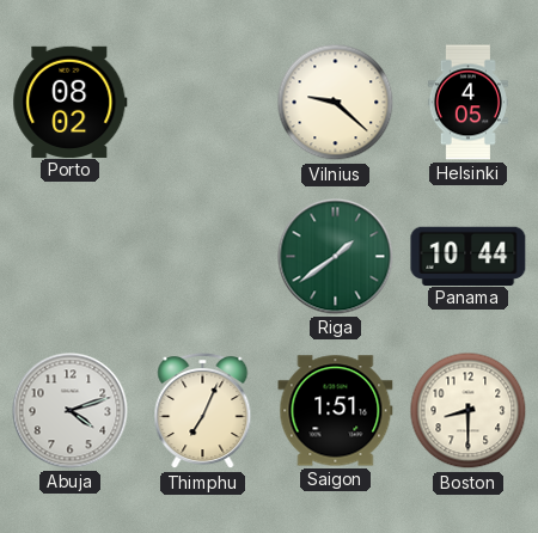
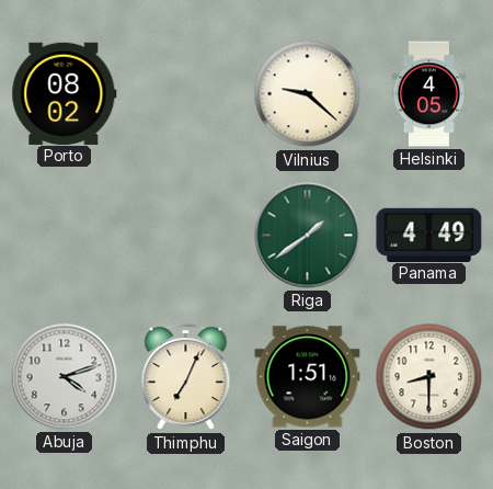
Panama: 10:44 -> 4:49
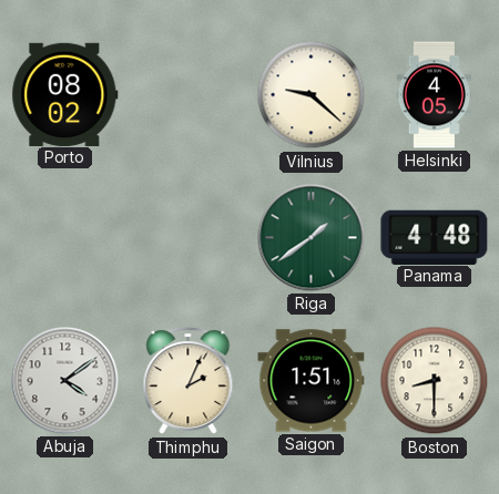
Panama: 4:49 -> 4:48
Abuja: 4:12 -> 4:09
Thimphu: 7:04 -> 2:04
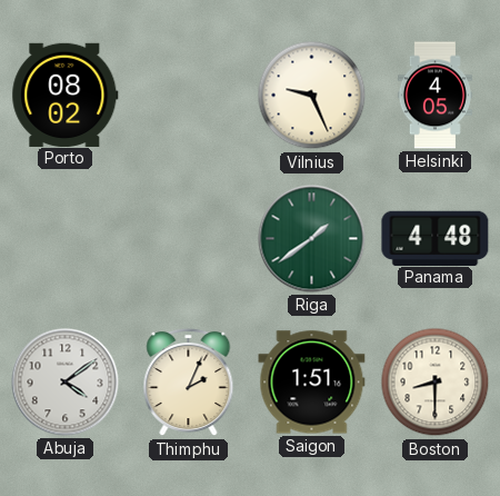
Vilnius: 9:22 -> 9:26
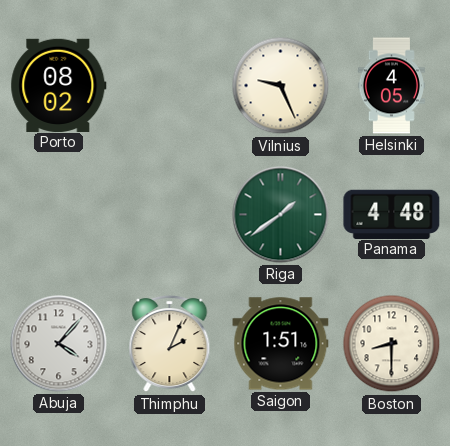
Abuja: 4:09 -> 4:07
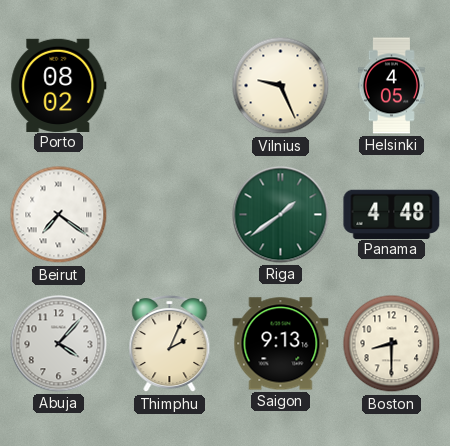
Beirut: none -> 7:21
Saigon: 1:51 -> 9:13
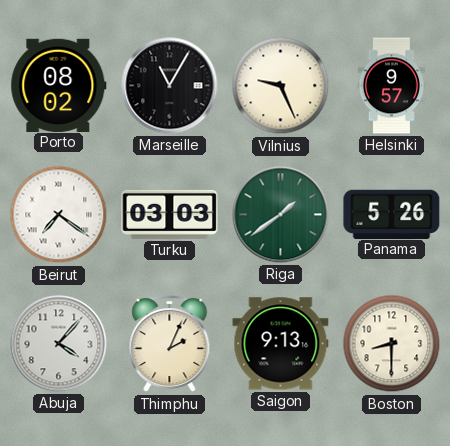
Marseille: none -> 11:05
Helsinki: 4:05 -> 9:57
Turku: none -> 03:03
Panama: 4:48 -> 5:26
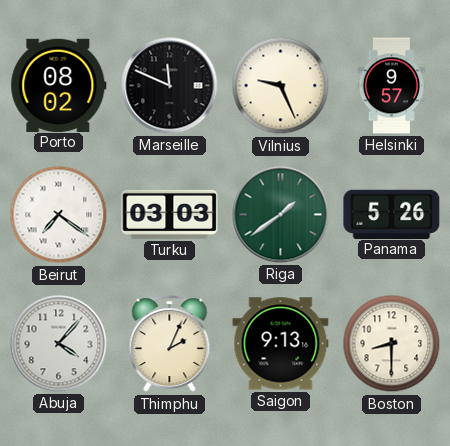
Marseille: 11:05 -> 11:49
